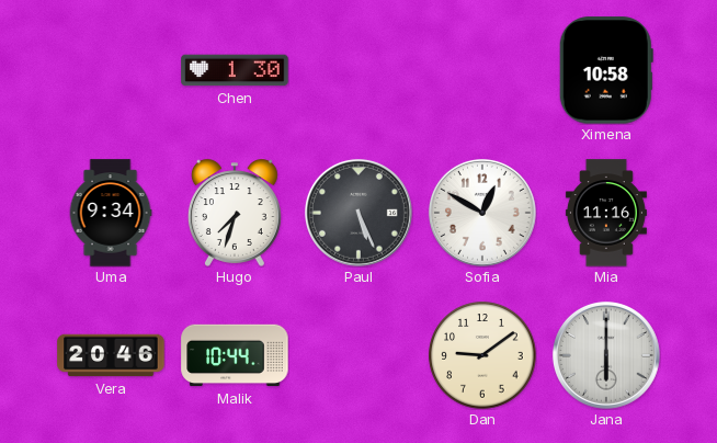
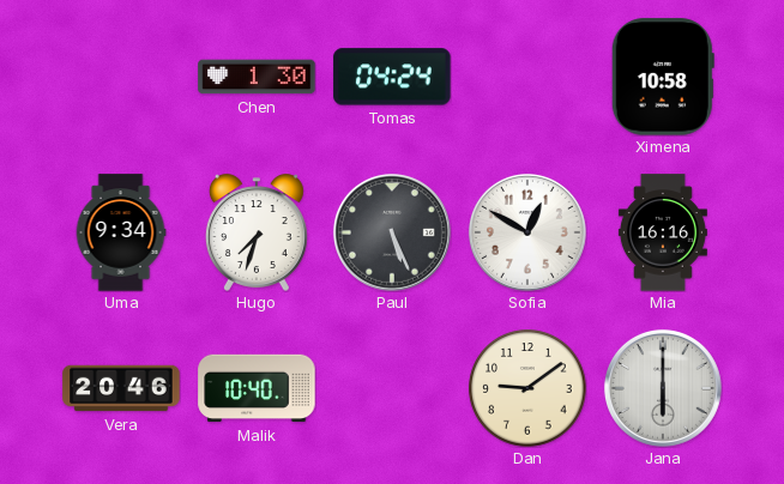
Tomas: none -> 04:24
Mia: 11:16 -> 16:16
Malik: 10:44 -> 10:40
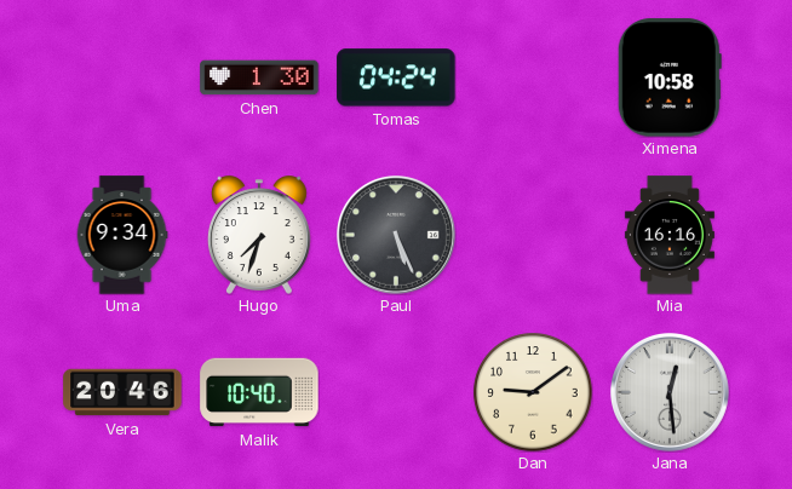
Sofia: 12:50 -> none
Jana: 6:00 -> 12:29
